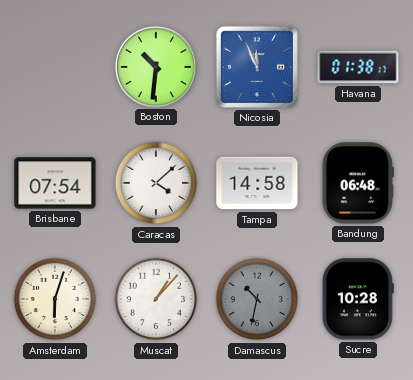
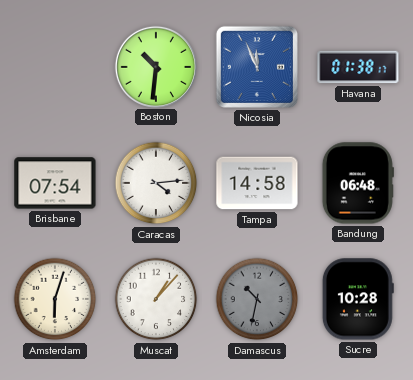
Caracas: 4:08 -> 4:14
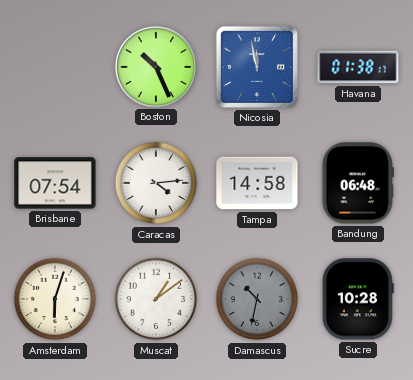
Boston: 10:31 -> 10:26
Nicosia: 11:56 -> 11:58
Muscat: 1:07 -> 1:09
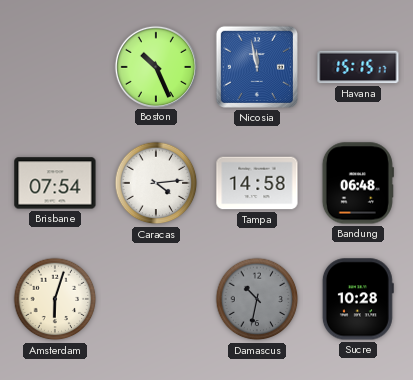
Havana: 01:38 -> 15:15
Muscat: 1:09 -> none
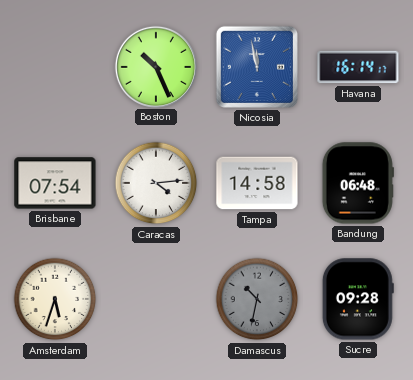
Havana: 15:15 -> 16:14
Amsterdam: 6:03 -> 5:33
Sucre: 10:28 -> 09:28
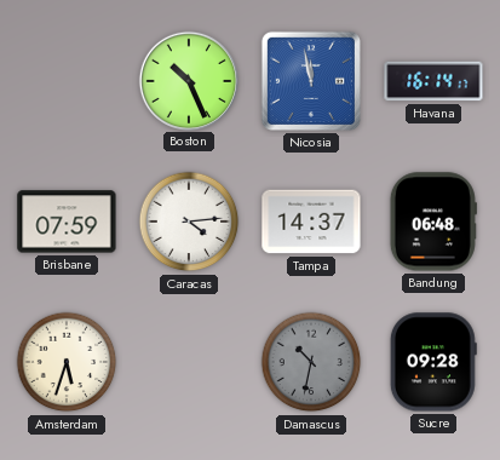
Brisbane: 07:54 -> 07:59
Tampa: 14:58 -> 14:37
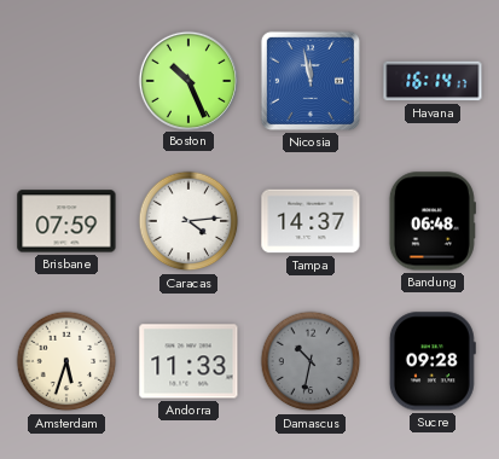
Andorra: none -> 11:33
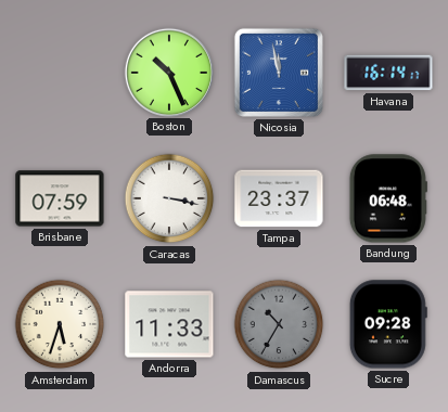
Caracas: 4:14 -> 3:17
Tampa: 14:37 -> 23:37
Damascus: 10:32 -> 10:35
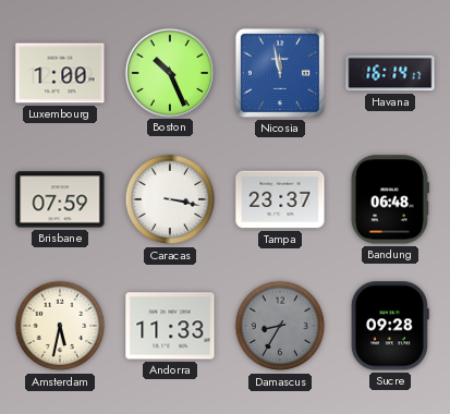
Luxembourg: none -> 1:00
Amsterdam: 5:33 -> 5:32
Damascus: 10:35 -> 8:35
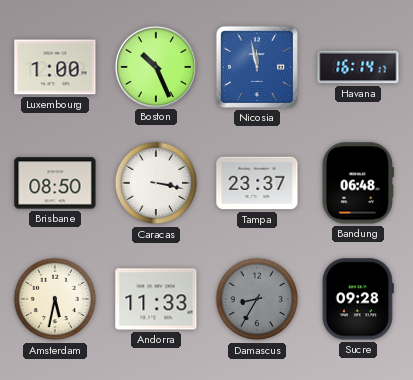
Brisbane: 07:59 -> 08:50
